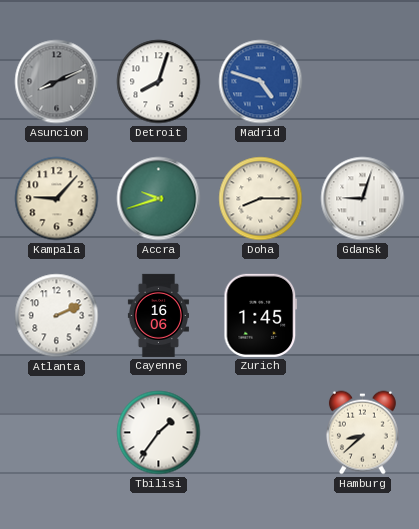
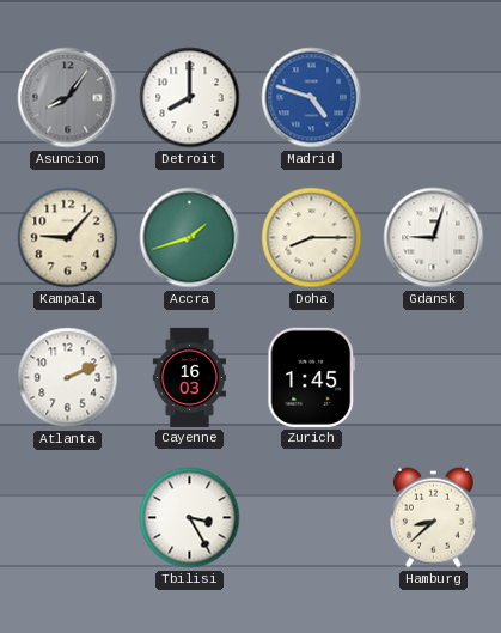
Asuncion: 8:11 -> 8:06
Detroit: 8:03 -> 8:00
Accra: 9:42 -> 1:42
Cayenne: 16:06 -> 16:03
Tbilisi: 1:36 -> 3:25
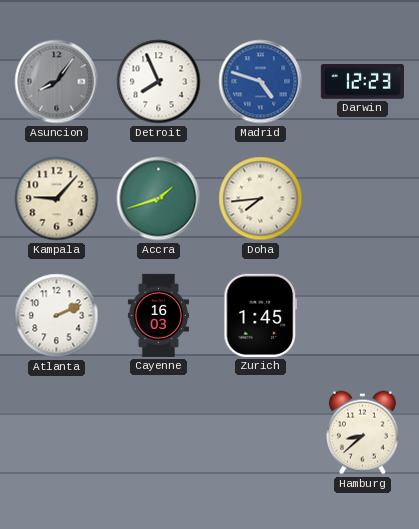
Detroit: 8:00 -> 7:56
Darwin: none -> 12:23
Doha: 8:15 -> 7:44
Gdansk: 9:03 -> none
Tbilisi: 3:25 -> none
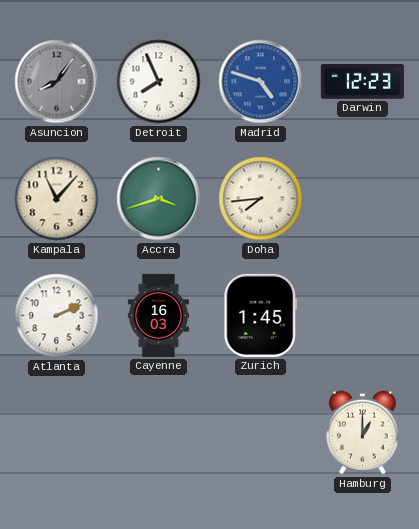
Kampala: 9:07 -> 11:07
Accra: 1:42 -> 3:42
Hamburg: 8:38 -> 1:00
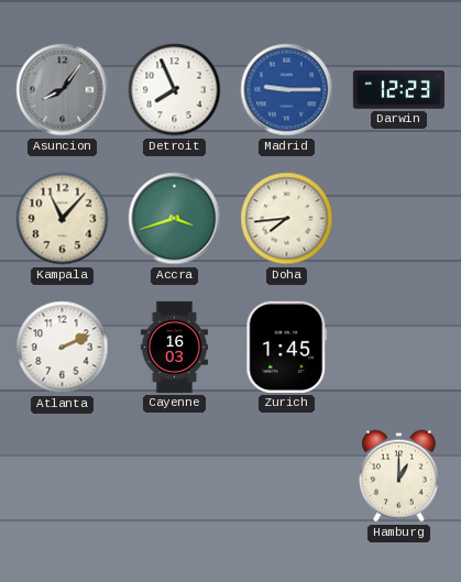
Madrid: 4:48 -> 9:15
